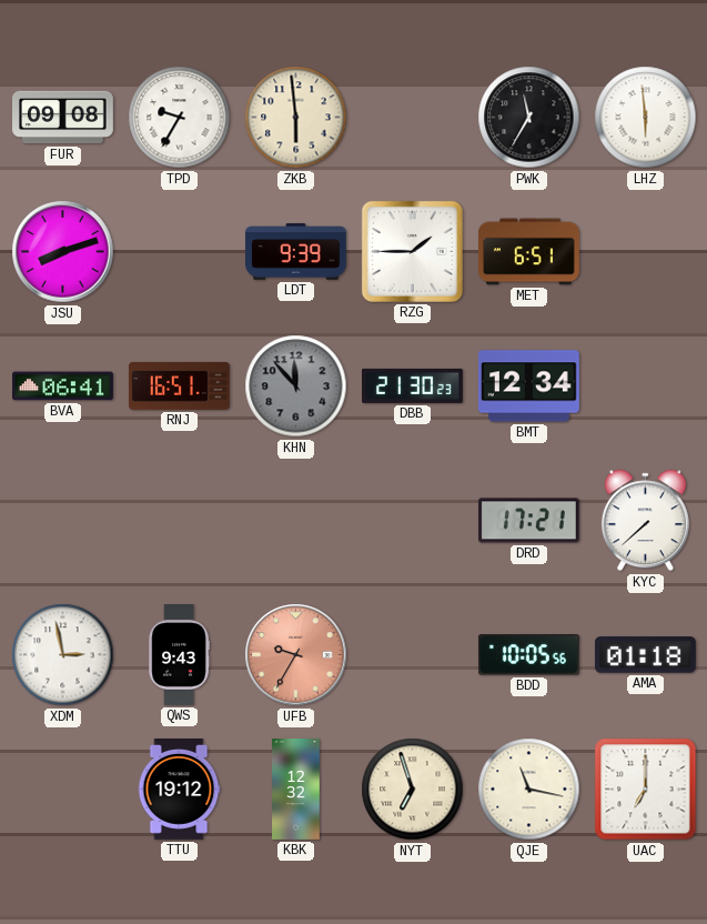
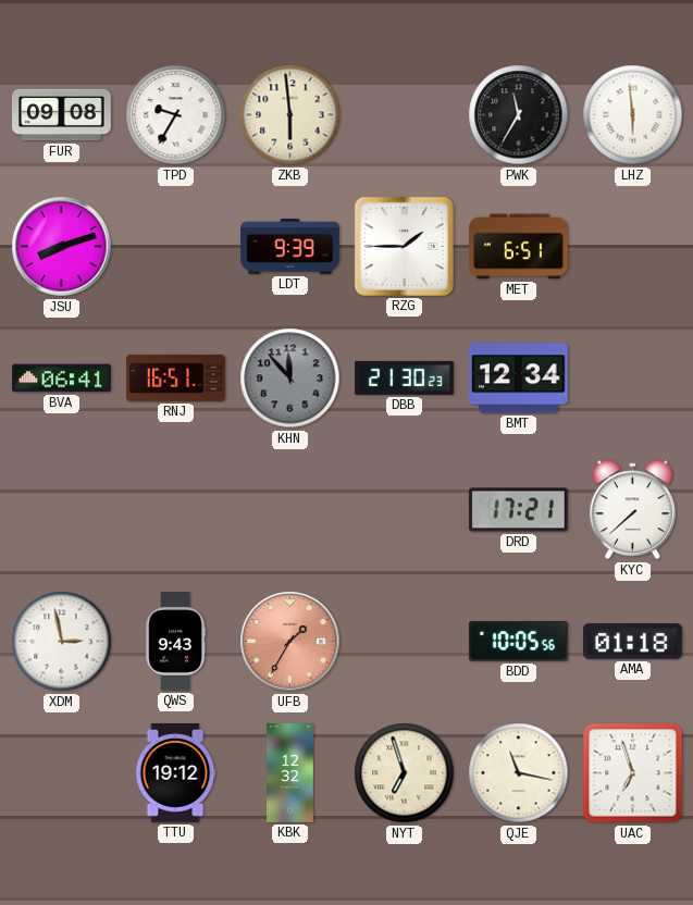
UFB: 9:35 -> 1:35
UAC: 7:00 -> 6:57
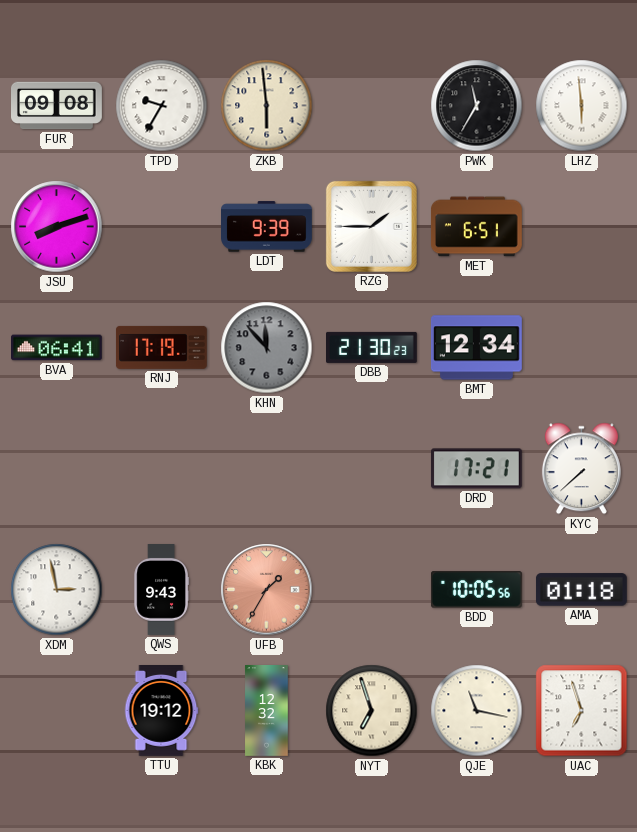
RNJ: 16:51 -> 17:19
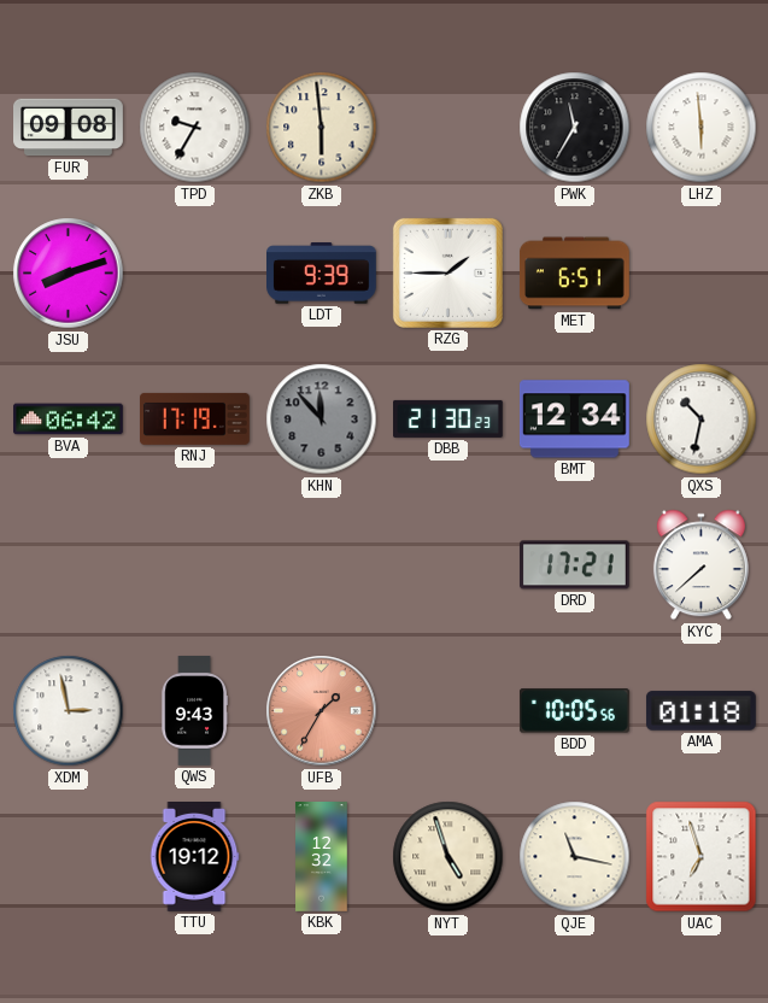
BVA: 06:41 -> 06:42
QXS: none -> 10:32
NYT: 6:57 -> 4:57
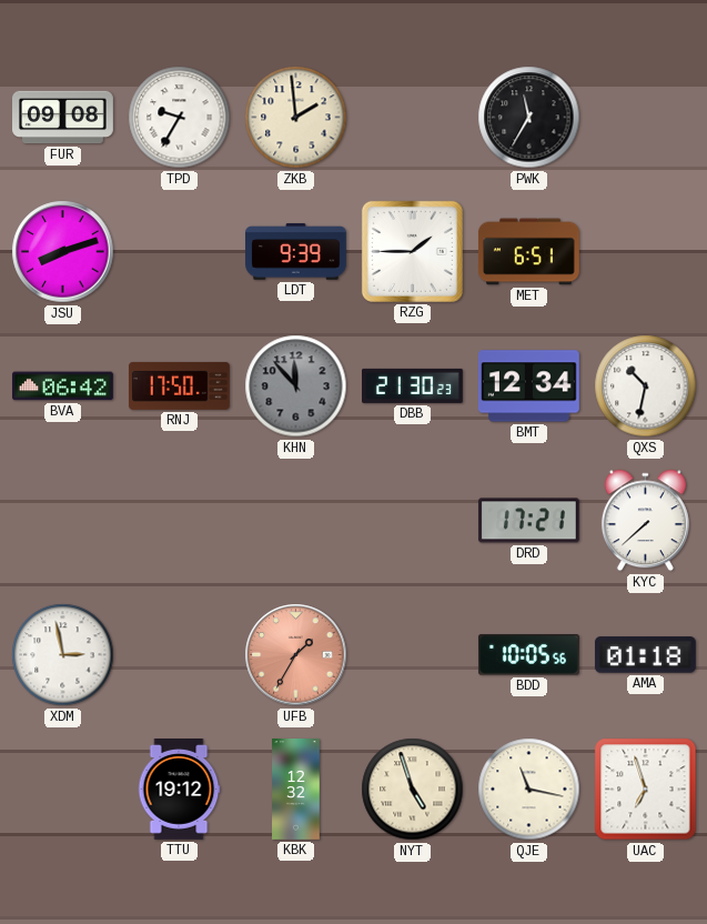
ZKB: 5:59 -> 1:59
LHZ: 5:59 -> none
RNJ: 17:19 -> 17:50
QWS: 9:43 -> none
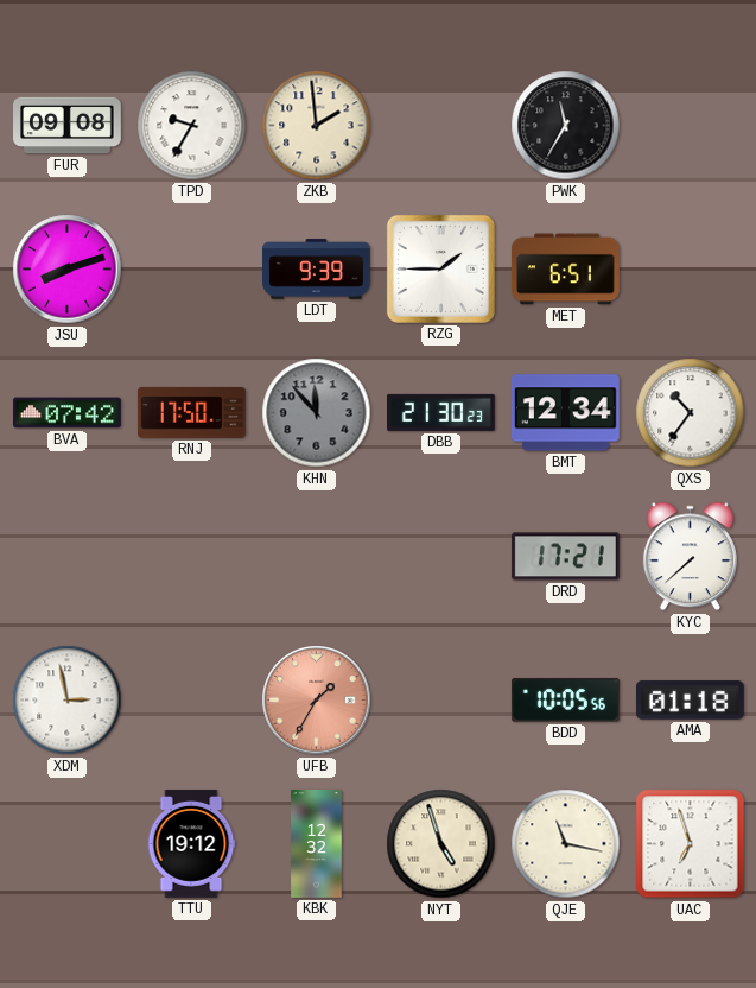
BVA: 06:42 -> 07:42
QXS: 10:32 -> 10:36
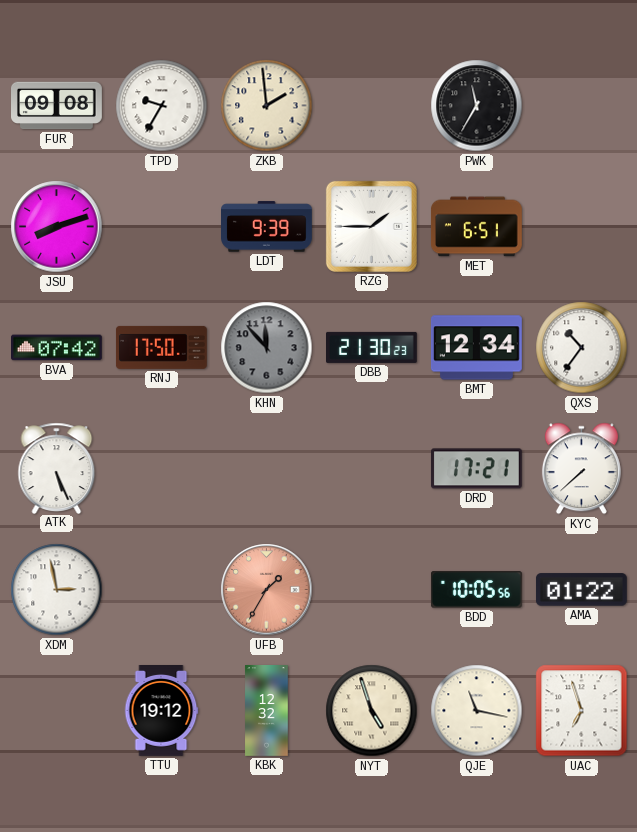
ATK: none -> 5:26
AMA: 01:18 -> 01:22
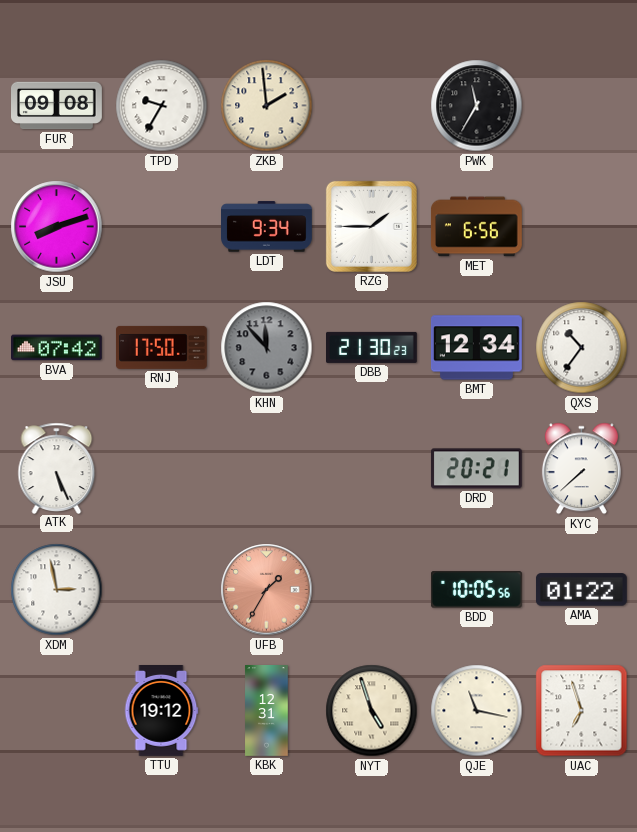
LDT: 9:39 -> 9:34
MET: 6:51 -> 6:56
DRD: 17:21 -> 20:21
KBK: 12:32 -> 12:31
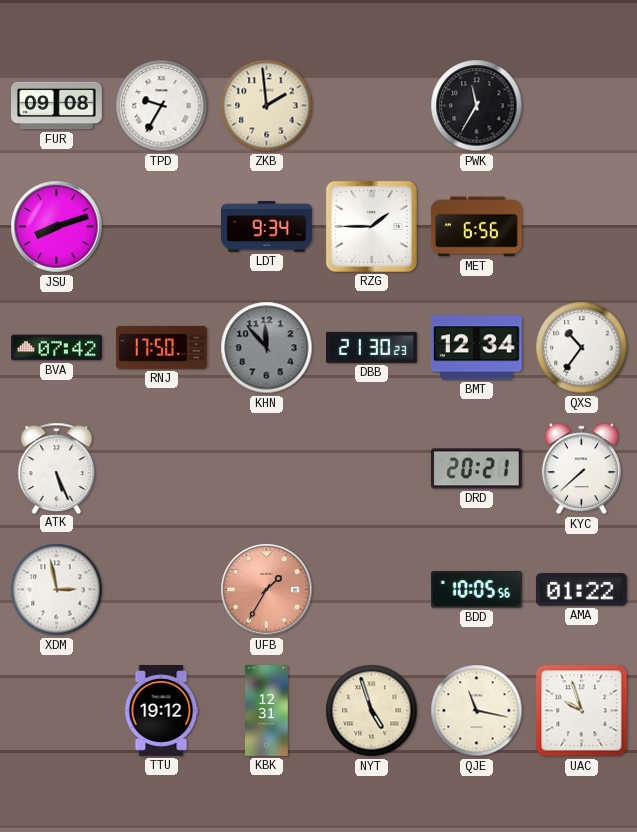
UAC: 6:57 -> 9:57
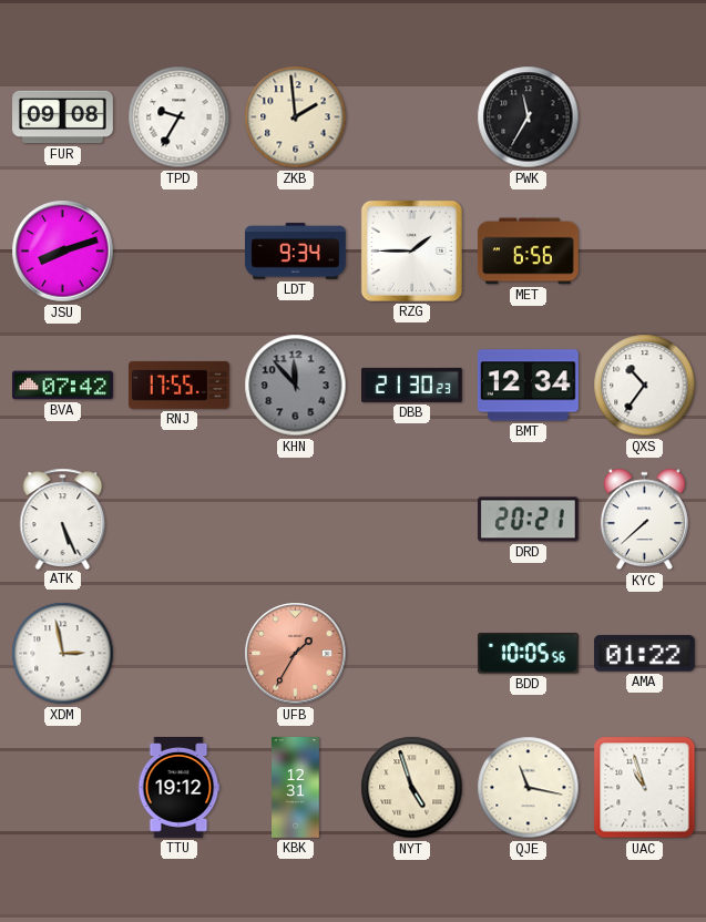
RNJ: 17:50 -> 17:55
UAC: 9:57 -> 10:57
